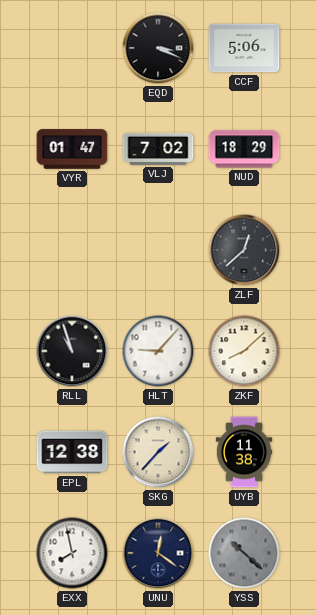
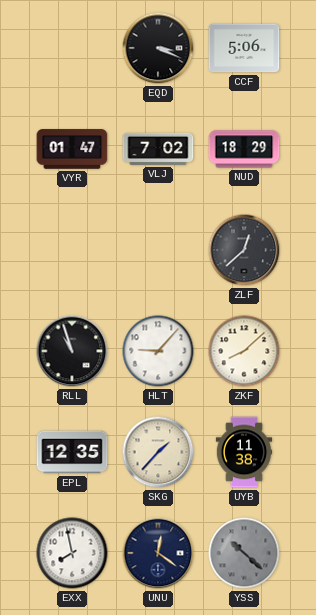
EPL: 12:38 -> 12:35
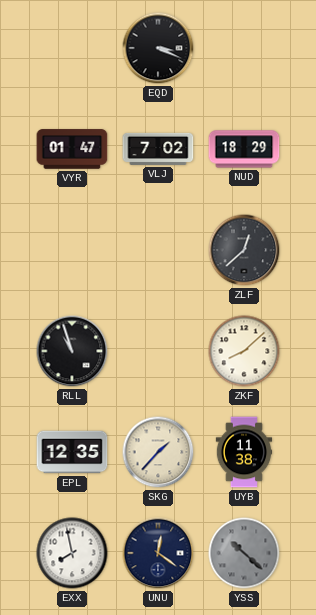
CCF: 5:06 -> none
HLT: 9:07 -> none
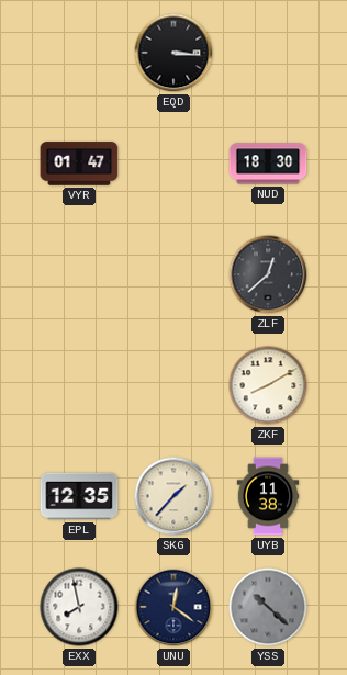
EQD: 3:19 -> 3:16
VLJ: 7:02 -> none
NUD: 18:29 -> 18:30
RLL: 10:57 -> none
ZKF: 8:08 -> 8:10
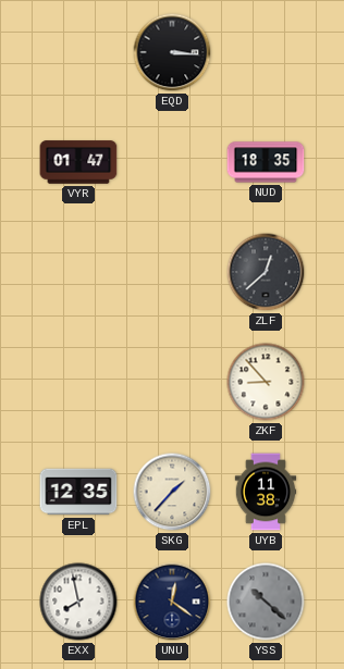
NUD: 18:30 -> 18:35
ZKF: 8:10 -> 8:53
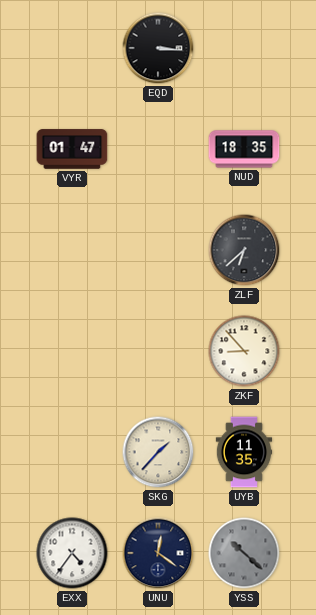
ZLF: 12:38 -> 6:38
EPL: 12:35 -> none
UYB: 11:38 -> 11:35
EXX: 7:58 -> 4:36
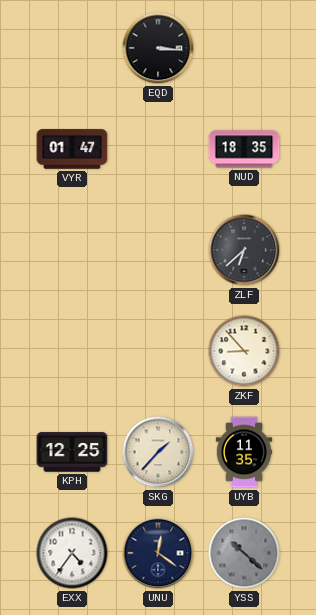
KPH: none -> 12:25
